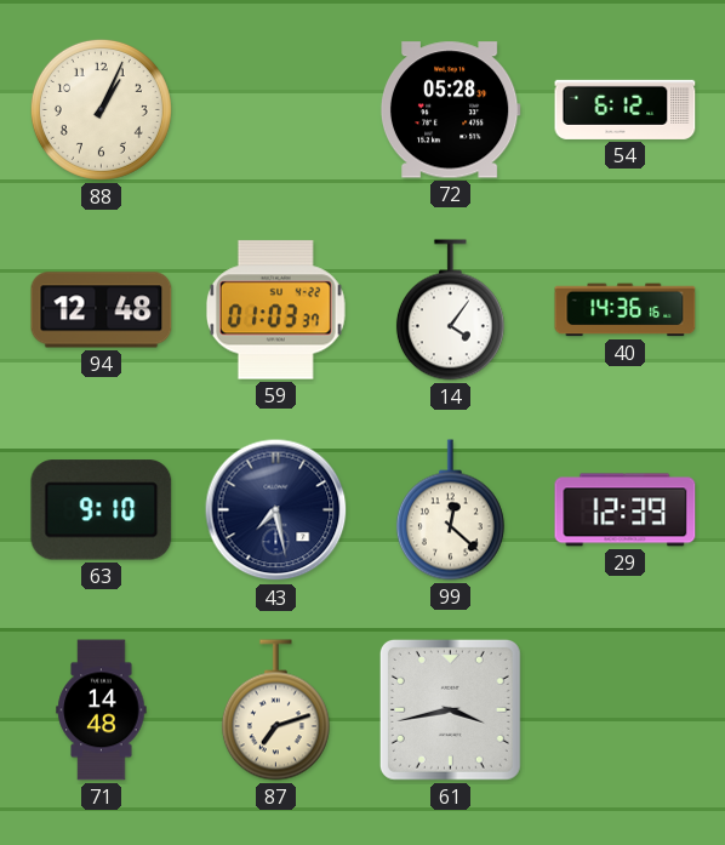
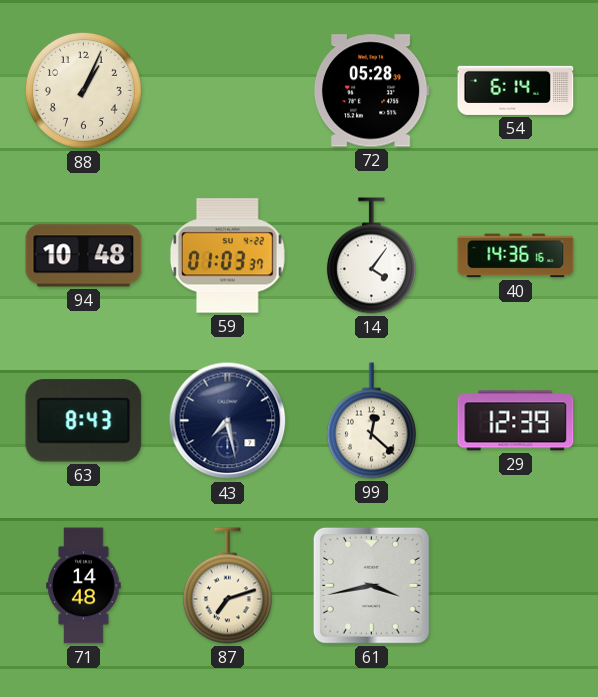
54: 6:12 -> 6:14
94: 12:48 -> 10:48
63: 9:10 -> 8:43
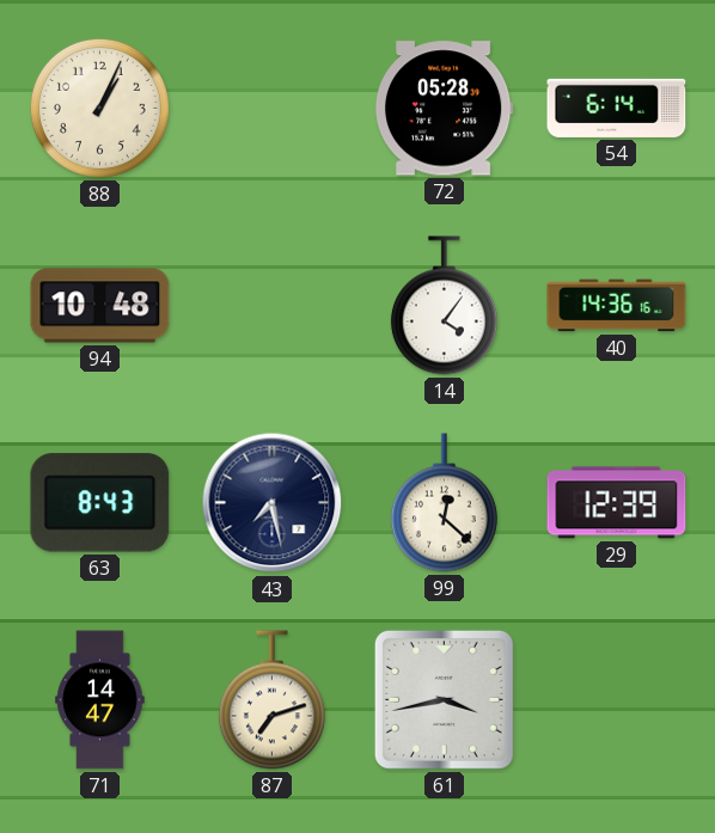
59: 01:03 -> none
71: 14:48 -> 14:47
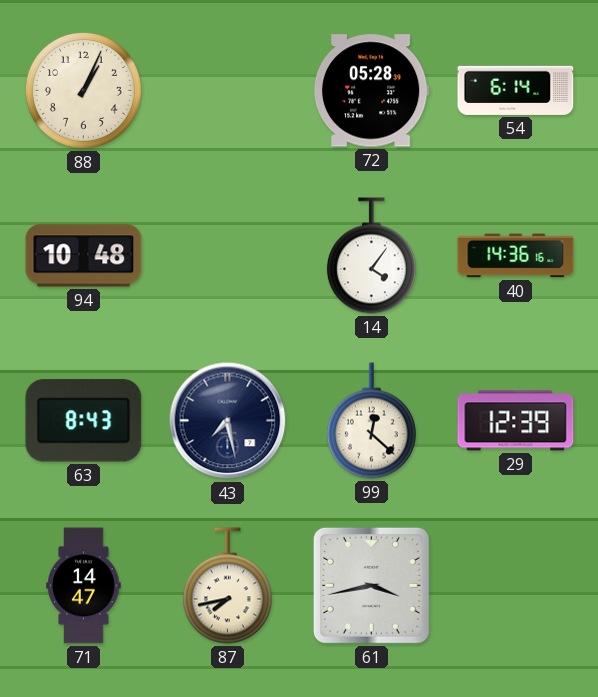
87: 7:12 -> 7:43
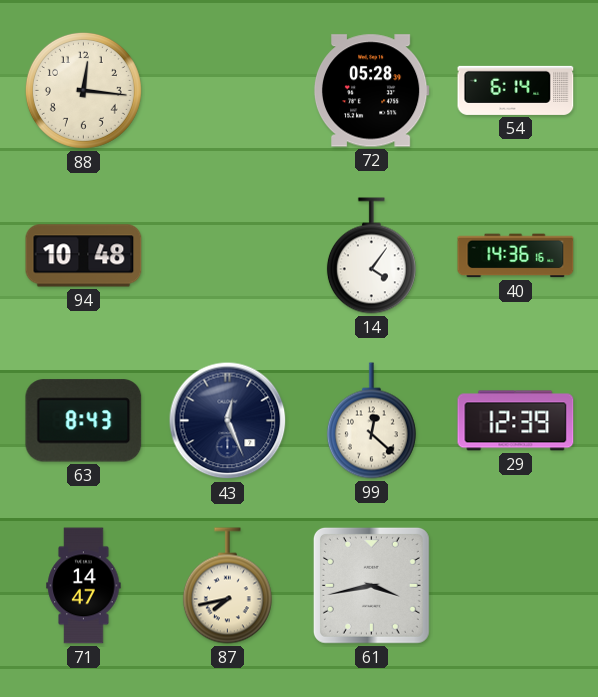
88: 1:04 -> 12:16
43: 7:28 -> 12:26
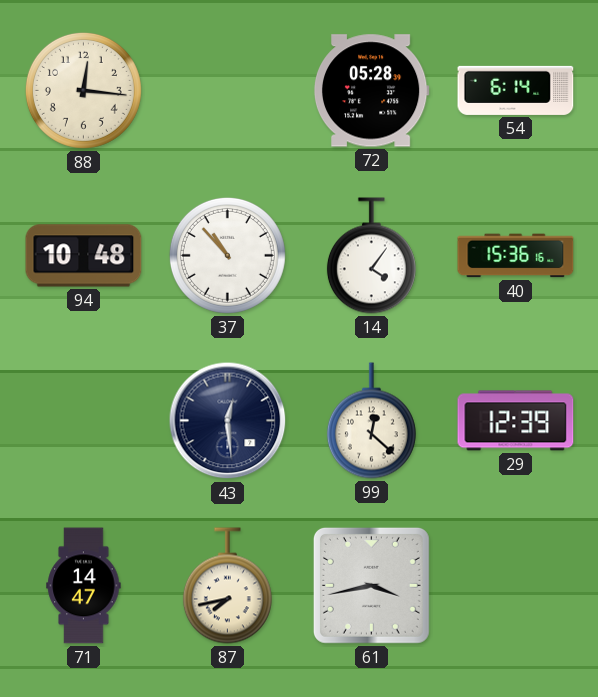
37: none -> 10:53
40: 14:36 -> 15:36
63: 8:43 -> none
43: 12:26 -> 12:29
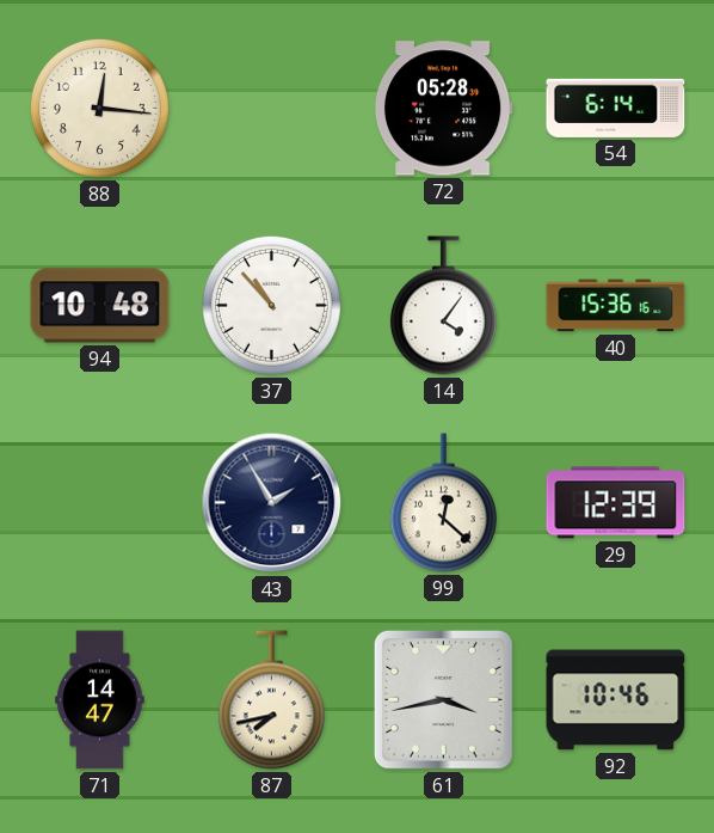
43: 12:29 -> 1:55
92: none -> 10:46
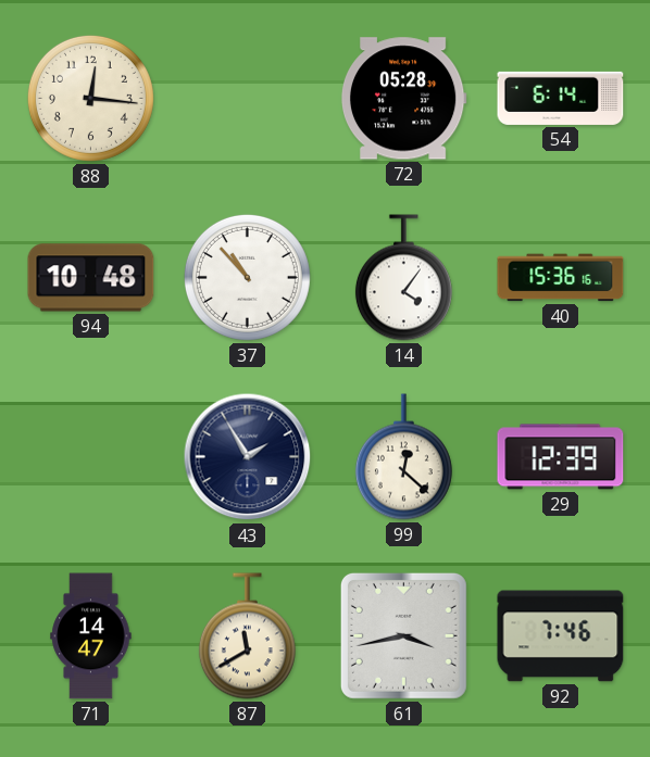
87: 7:43 -> 11:40
92: 10:46 -> 7:46
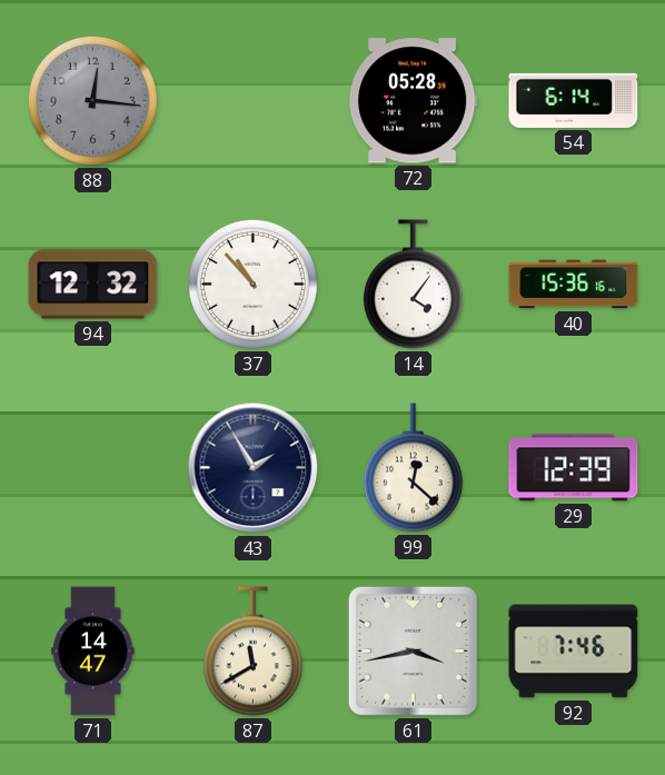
88 dial: cream -> grey
94: 10:48 -> 12:32
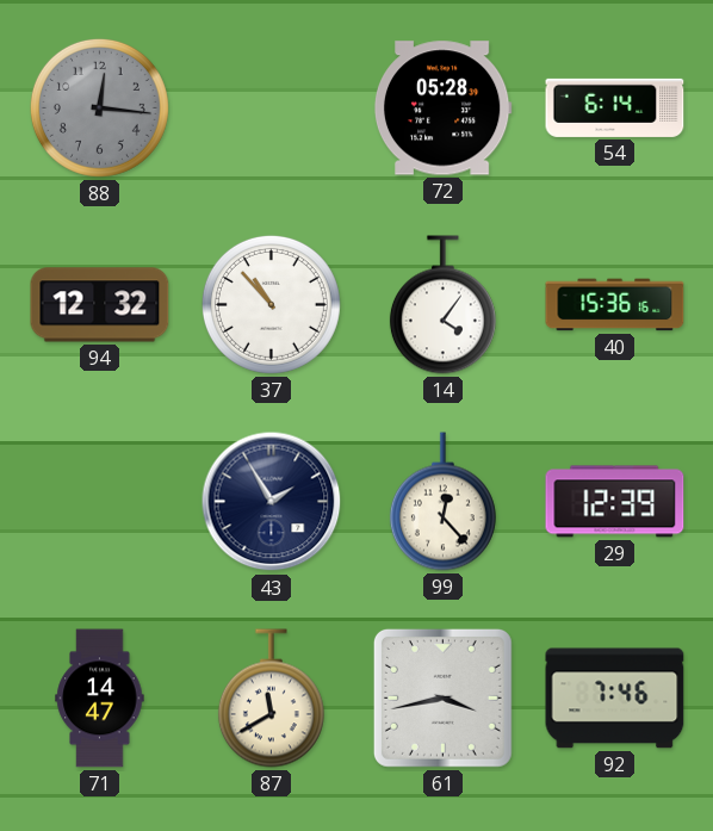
99: 12:22 -> 12:23
